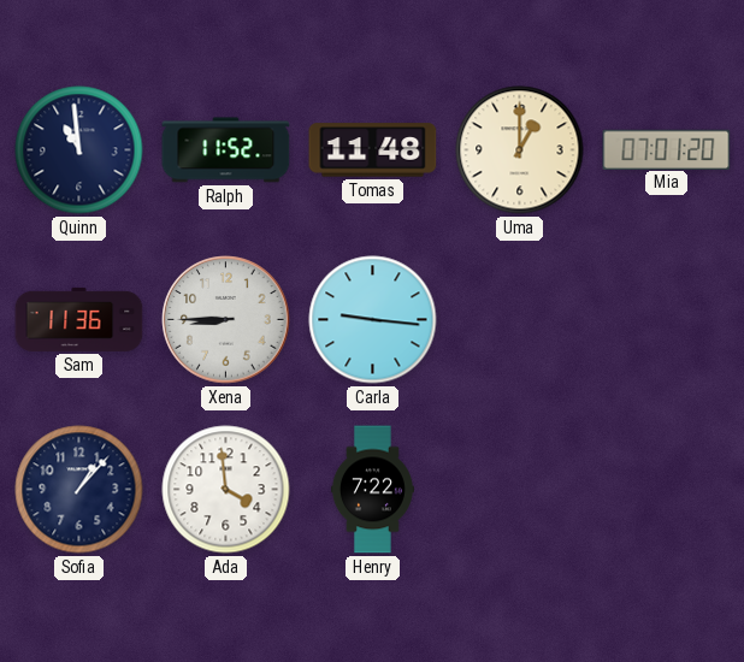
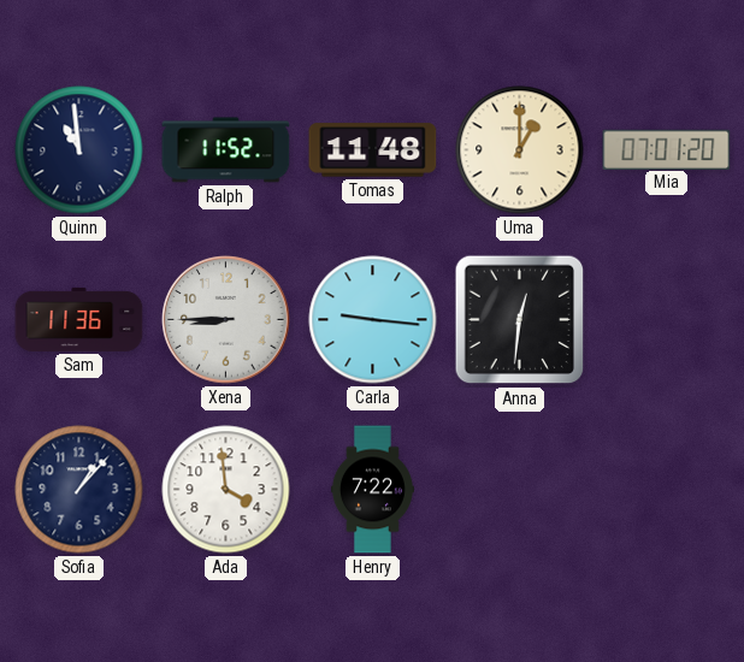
Anna: none -> 12:31
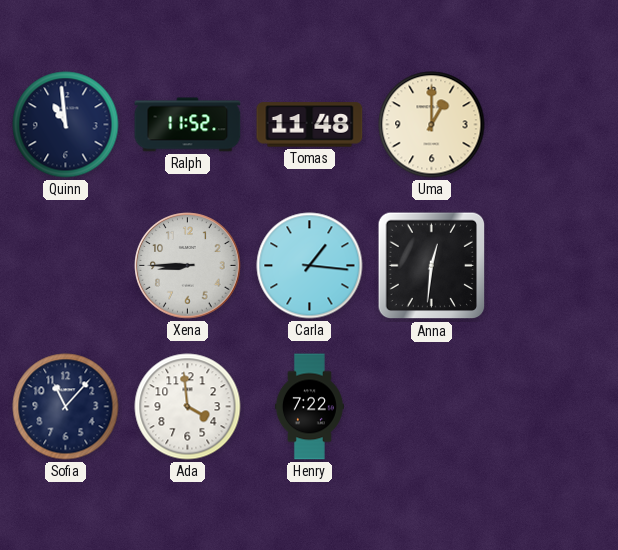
Mia: 07:01 -> none
Sam: 11:36 -> none
Carla: 9:16 -> 1:16
Sofia: 1:07 -> 11:07
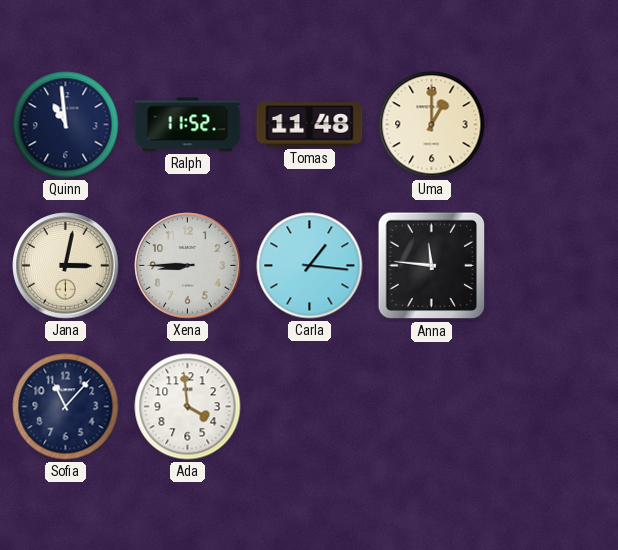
Jana: none -> 3:02
Anna: 12:31 -> 11:46
Henry: 7:22 -> none
